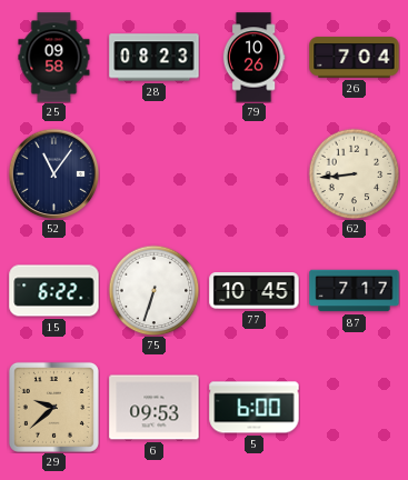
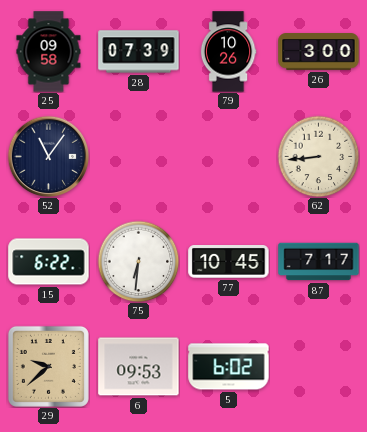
28: 08:23 -> 07:39
26: 7:04 -> 3:00
75: 6:33 -> 6:31
5: 6:00 -> 6:02
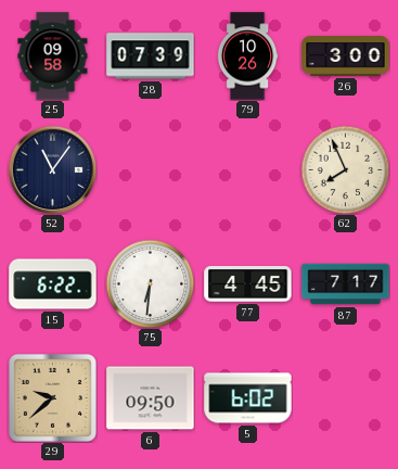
62: 8:44 -> 7:56
77: 10:45 -> 4:45
6: 09:53 -> 09:50
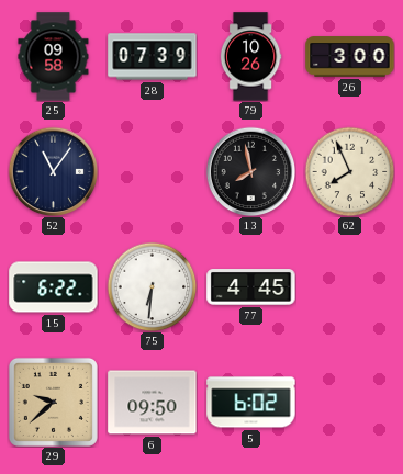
13: none -> 7:58
87: 7:17 -> none
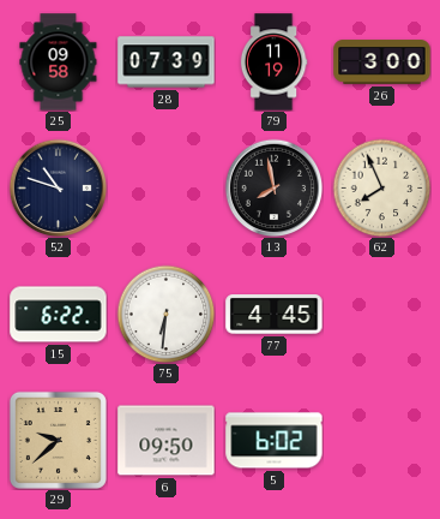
79: 10:26 -> 11:19
52: 11:06 -> 10:48
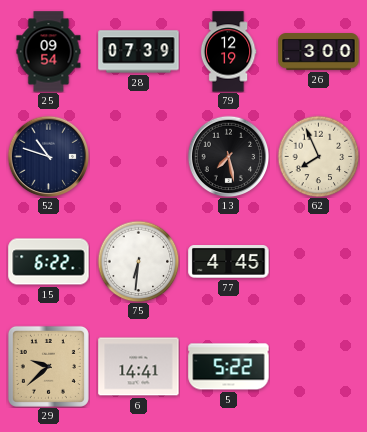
25: 09:58 -> 09:54
79: 11:19 -> 12:19
13: 7:58 -> 7:28
6: 09:50 -> 14:41
5: 6:02 -> 5:22
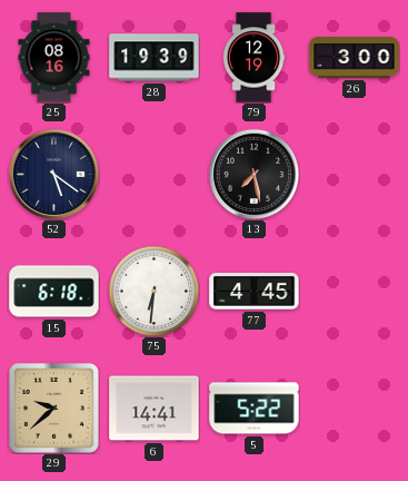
25: 09:54 -> 08:16
28: 07:39 -> 19:39
52: 10:48 -> 5:21
62: 7:56 -> none
15: 6:22 -> 6:18
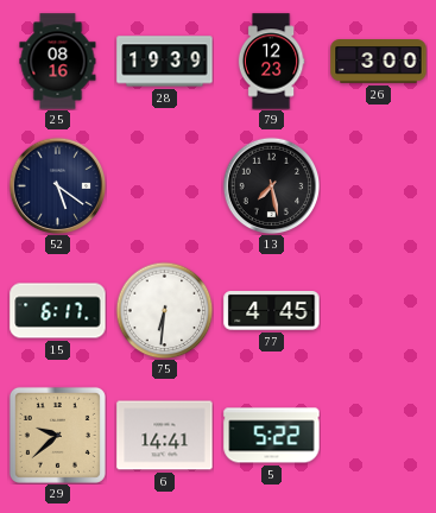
79: 12:19 -> 12:23
15: 6:18 -> 6:17
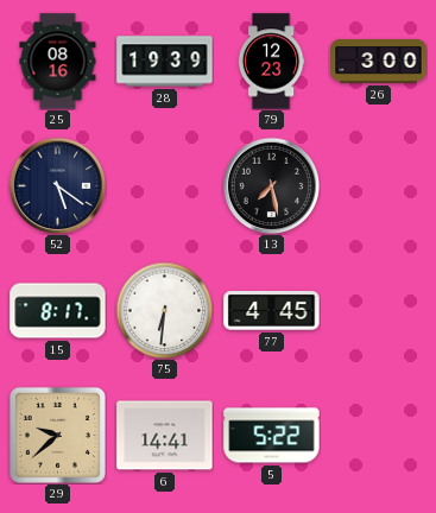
15: 6:17 -> 8:17
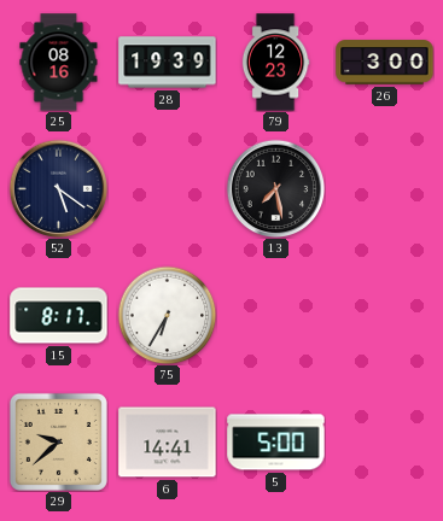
75: 6:31 -> 6:35
77: 4:45 -> none
5: 5:22 -> 5:00
